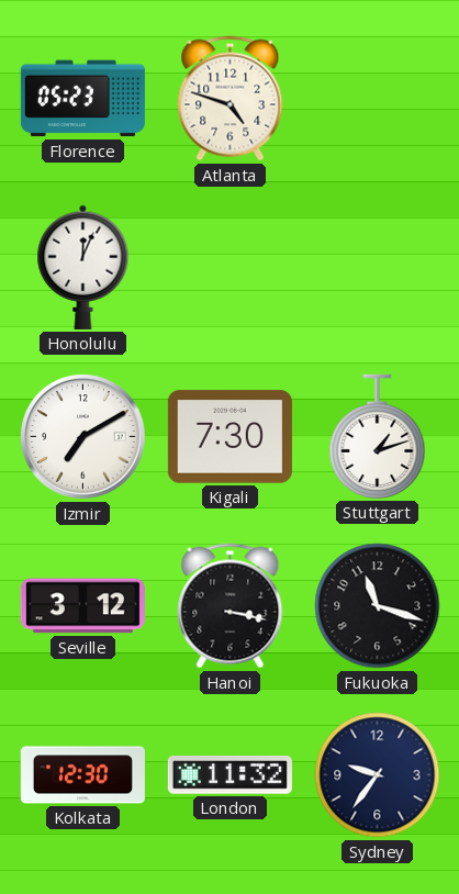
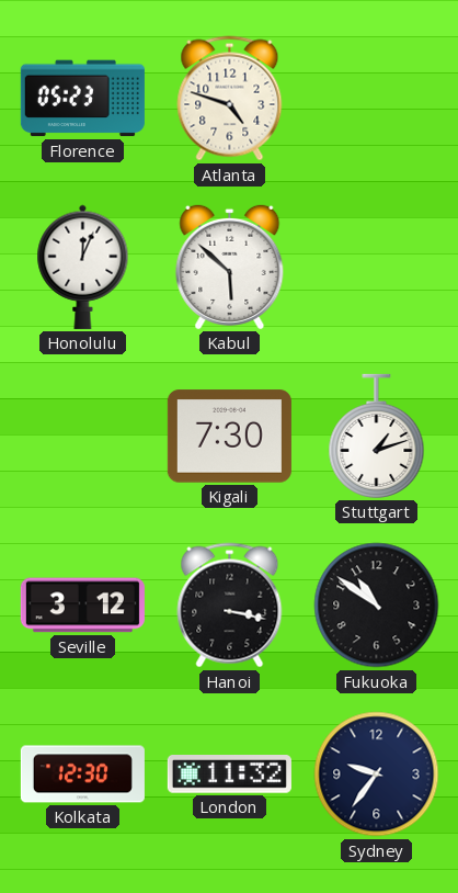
Kabul: none -> 5:52
Izmir: 7:10 -> none
Fukuoka: 11:18 -> 10:51
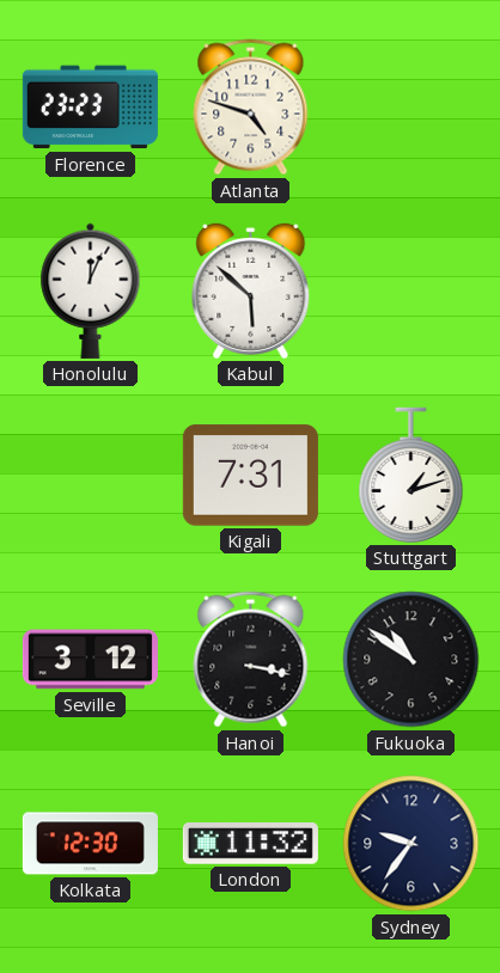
Florence: 05:23 -> 23:23
Kigali: 7:30 -> 7:31
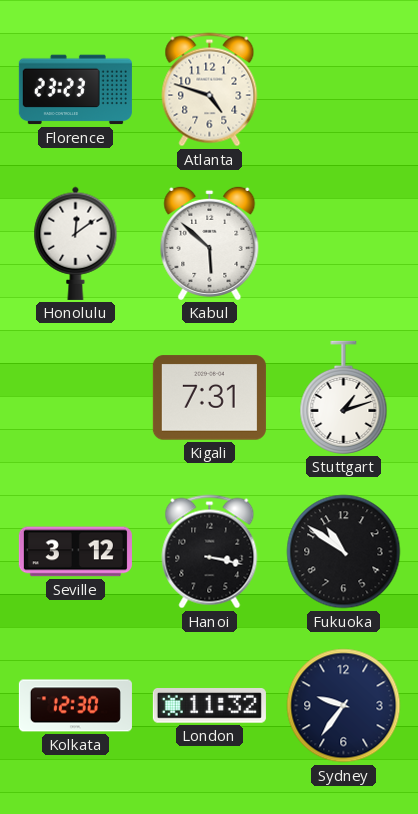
Honolulu: 12:04 -> 12:09
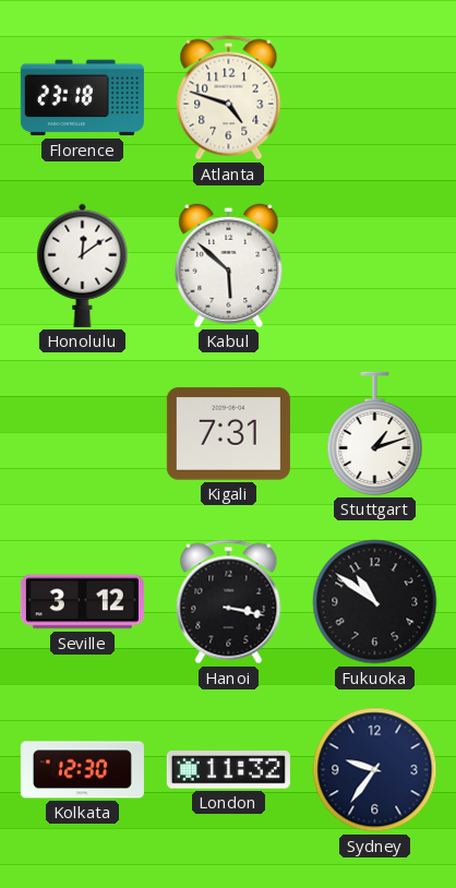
Florence: 23:23 -> 23:18
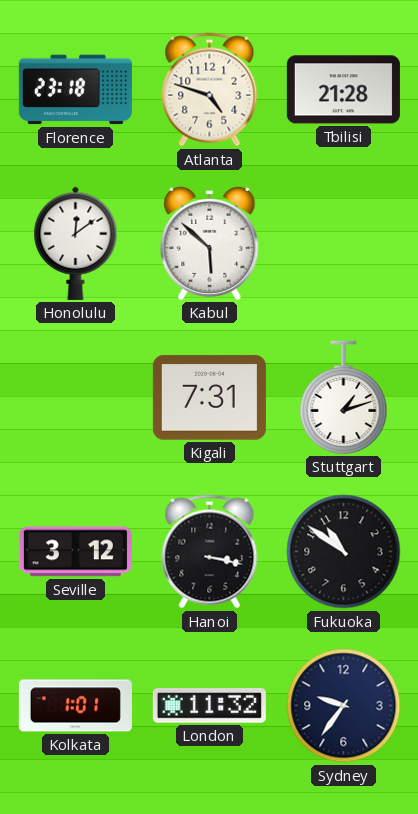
Tbilisi: none -> 21:28
Kolkata: 12:30 -> 1:01
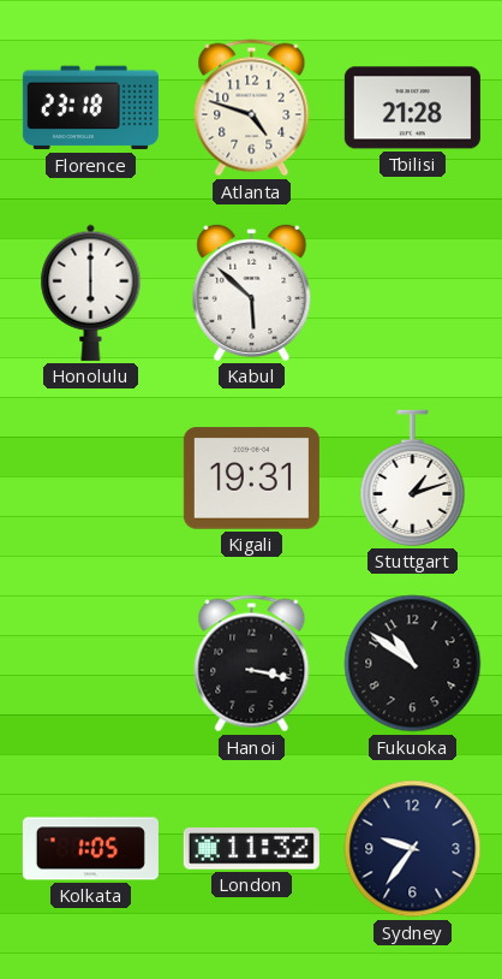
Honolulu: 12:09 -> 6:00
Kigali: 7:31 -> 19:31
Seville: 3:12 -> none
Kolkata: 1:01 -> 1:05
